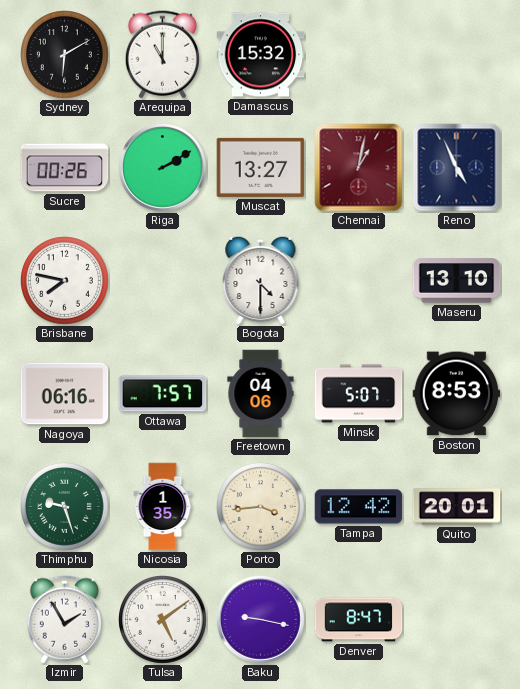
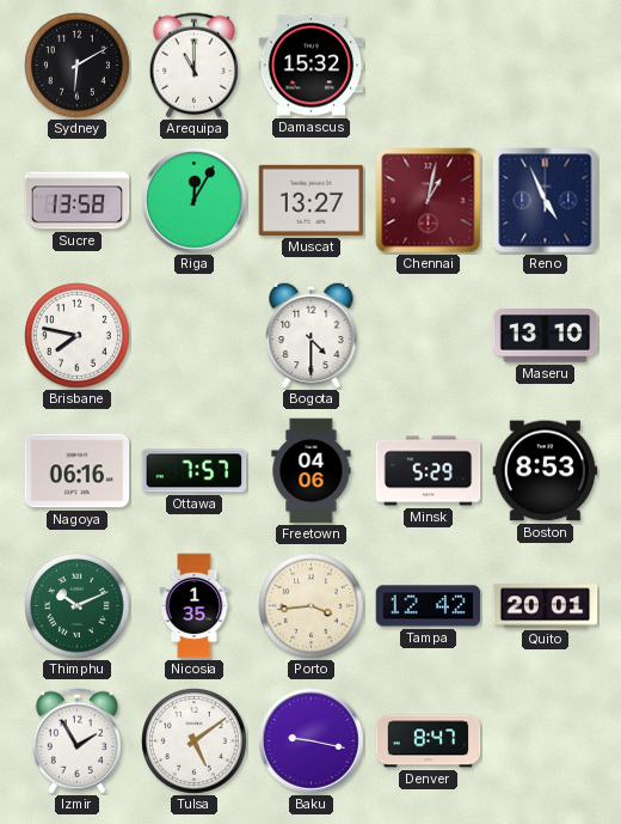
Sucre: 00:26 -> 13:58
Riga: 2:10 -> 12:05
Minsk: 5:07 -> 5:29
Thimphu: 9:27 -> 10:11
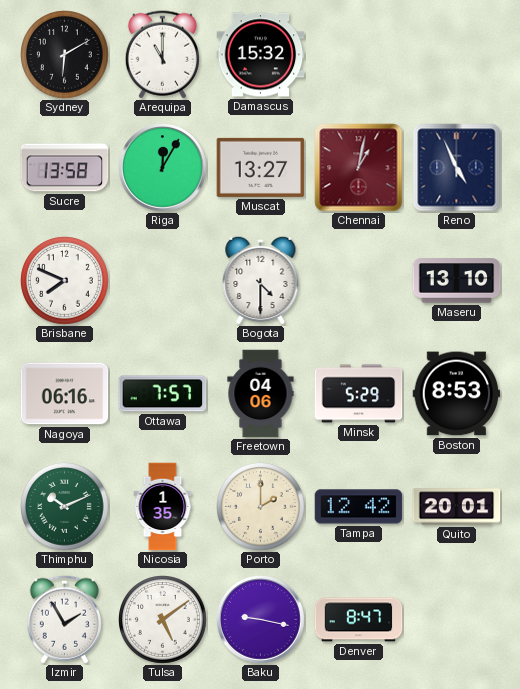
Brisbane: 7:47 -> 7:49
Porto: 3:44 -> 2:00
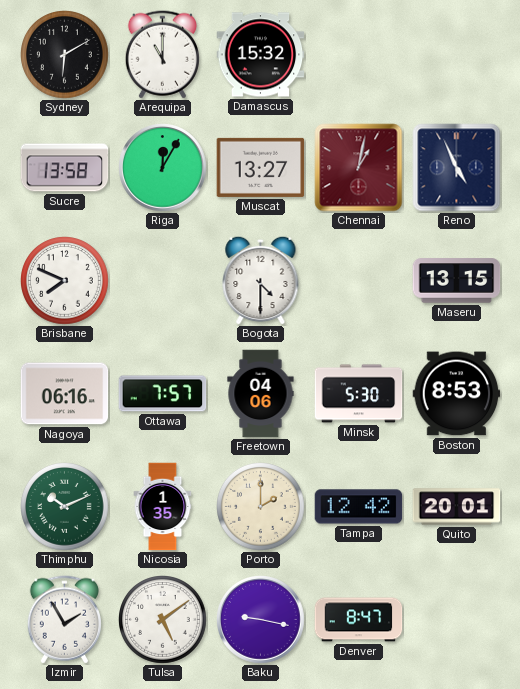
Maseru: 13:10 -> 13:15
Minsk: 5:29 -> 5:30
